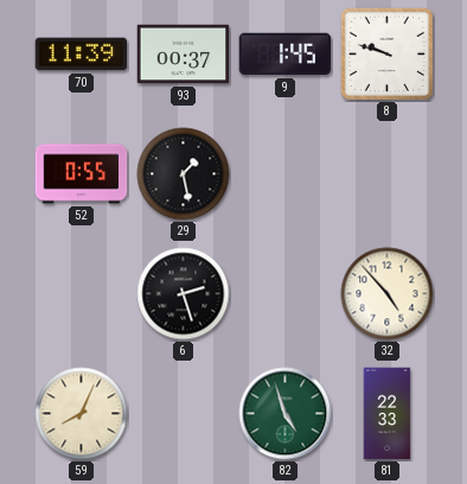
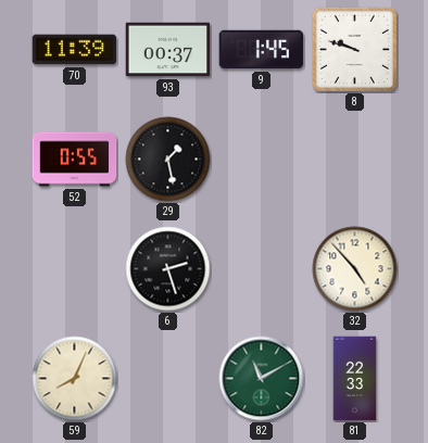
82: 4:57 -> 11:10
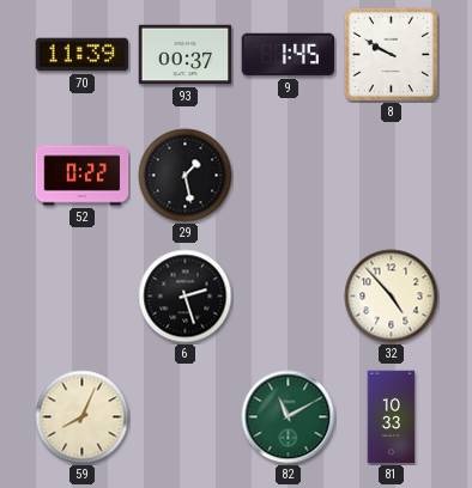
8: 9:48 -> 9:50
52: 0:55 -> 0:22
81: 22:33 -> 10:33
